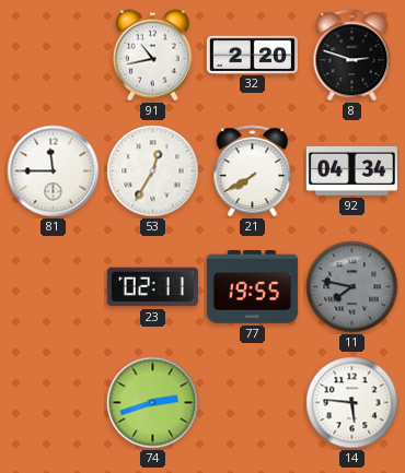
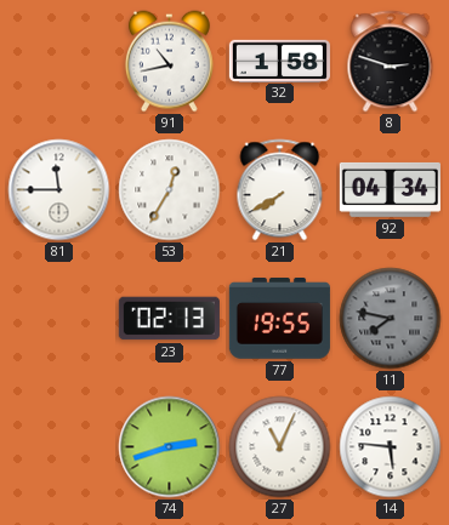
32: 2:20 -> 1:58
23: 02:11 -> 02:13
27: none -> 11:04
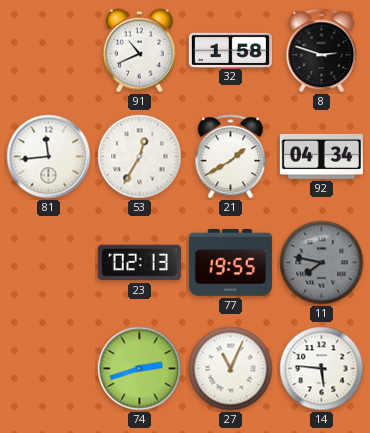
91: 10:43 -> 10:41
81: 11:45 -> 11:44
21: 7:40 -> 1:40
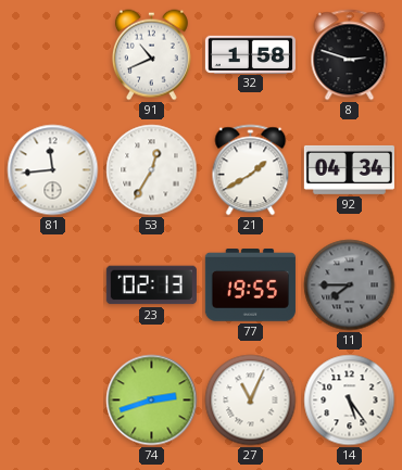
11: 7:47 -> 7:45
14: 5:46 -> 5:24
